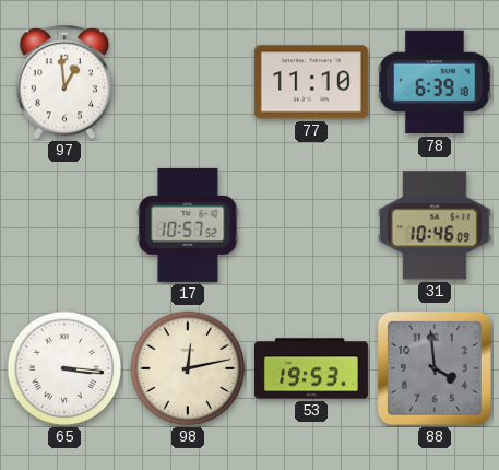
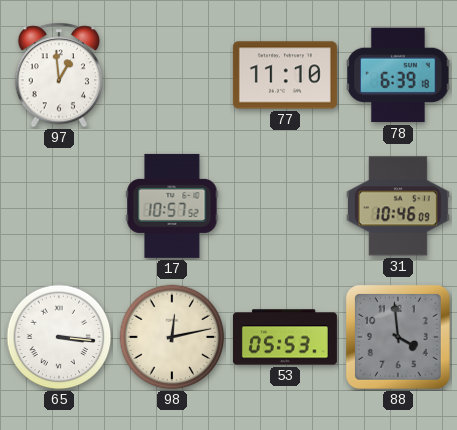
53: 19:53 -> 05:53
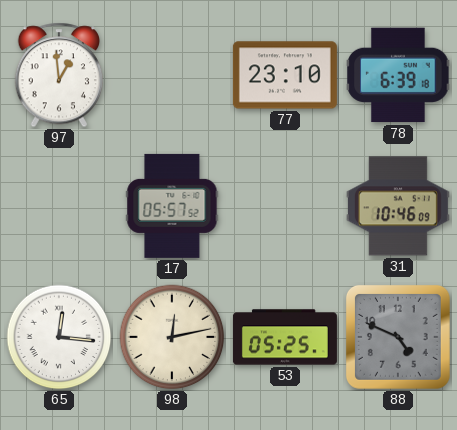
77: 11:10 -> 23:10
17: 10:57 -> 05:57
65: 3:16 -> 12:16
53: 05:53 -> 05:25
88: 3:59 -> 4:49
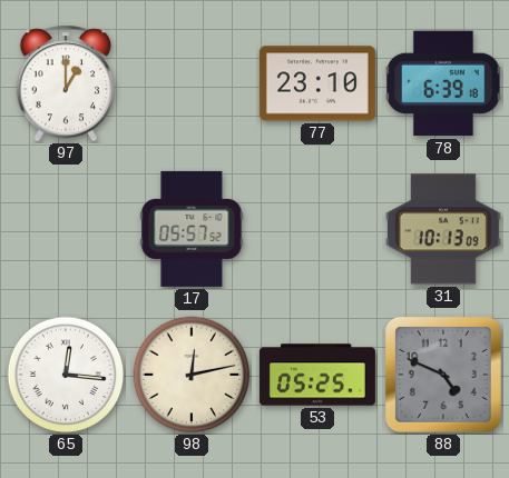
97: 12:59 -> 1:00
31: 10:46 -> 10:13
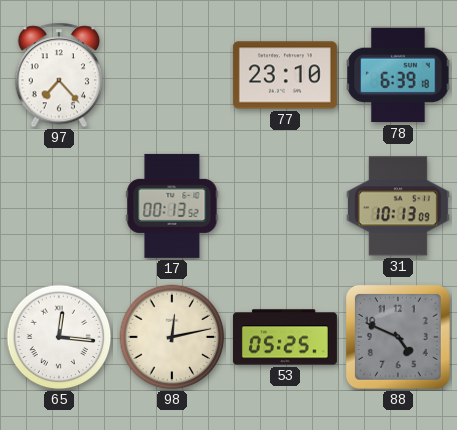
97: 1:00 -> 7:23
17: 05:57 -> 00:13
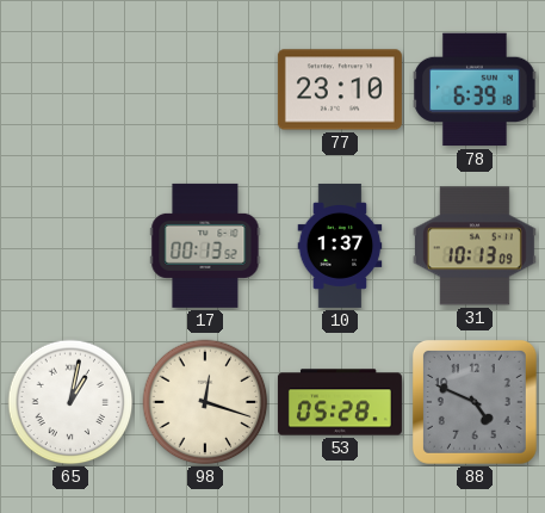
97: 7:23 -> none
10: none -> 1:37
65: 12:16 -> 1:02
98: 12:13 -> 12:18
53: 05:25 -> 05:28
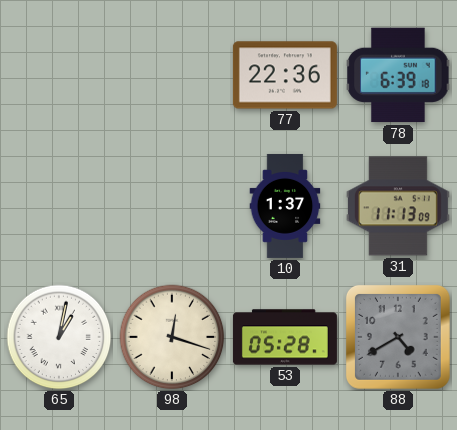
77: 23:10 -> 22:36
17: 00:13 -> none
31: 10:13 -> 11:13
88: 4:49 -> 4:40
